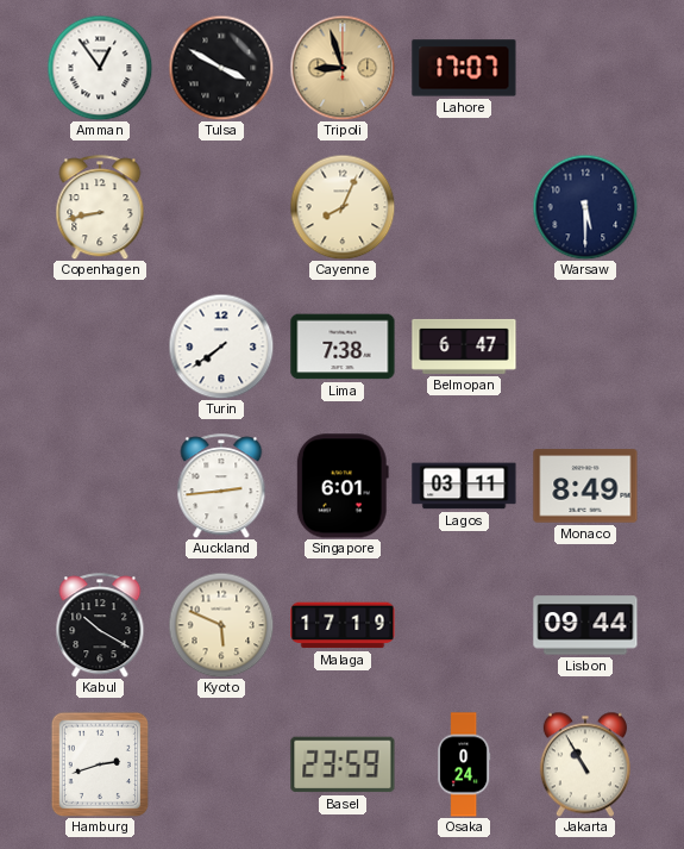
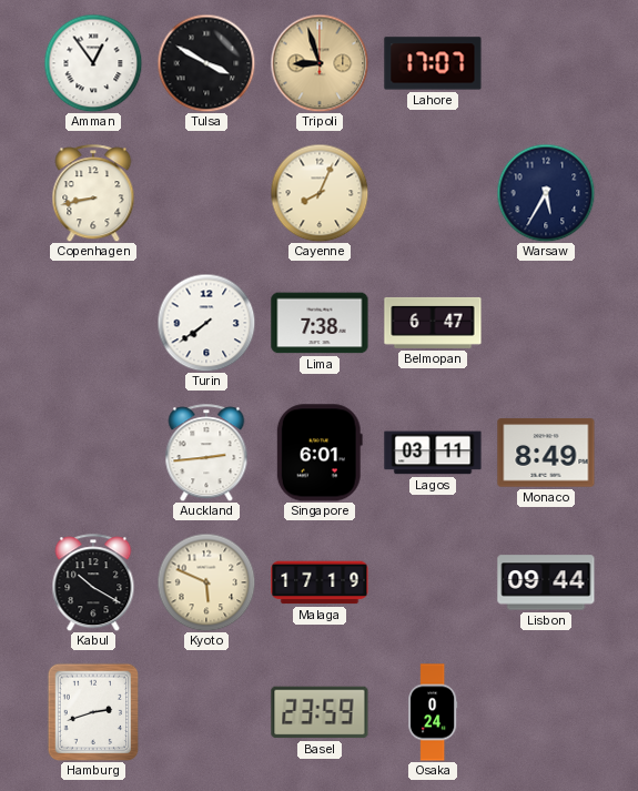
Warsaw: 5:30 -> 5:35
Jakarta: 10:55 -> none
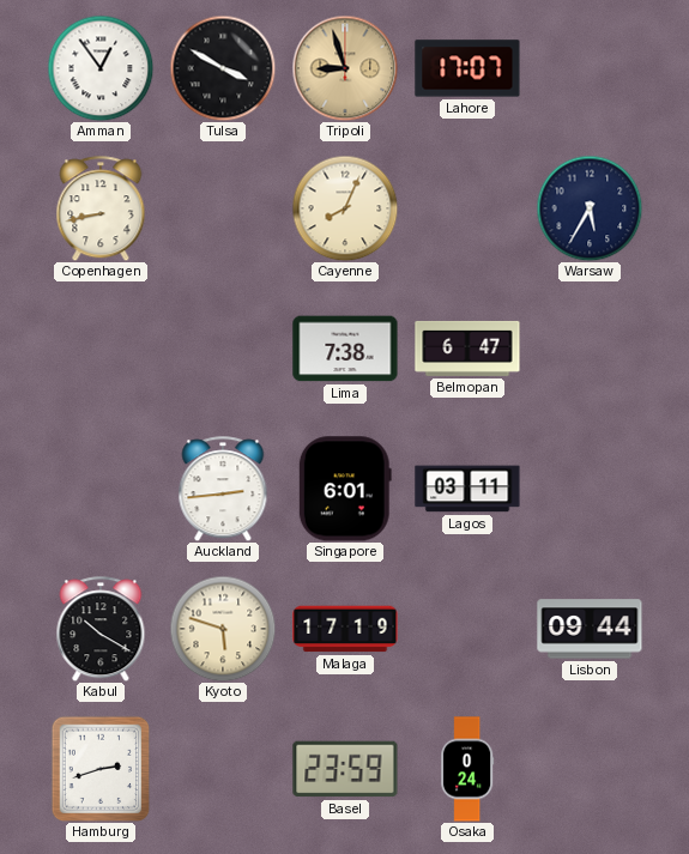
Turin: 7:39 -> none
Monaco: 8:49 -> none
Kyoto: 5:49 -> 5:48
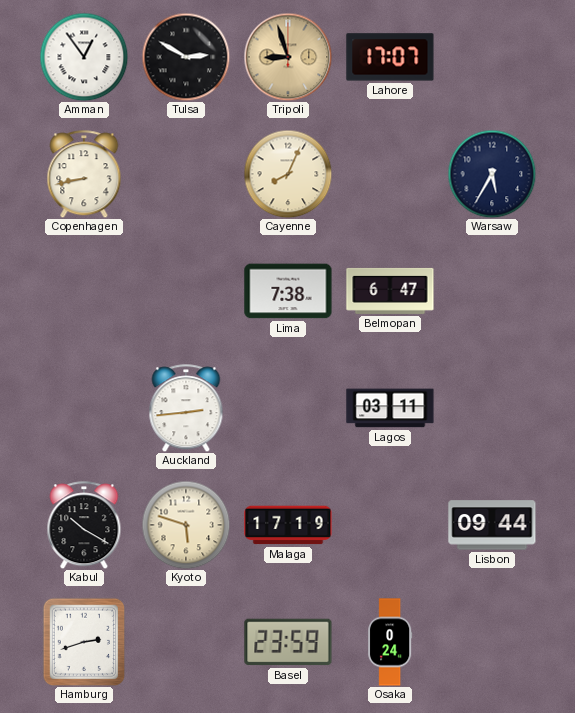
Tulsa: 3:50 -> 2:50
Singapore: 6:01 -> none
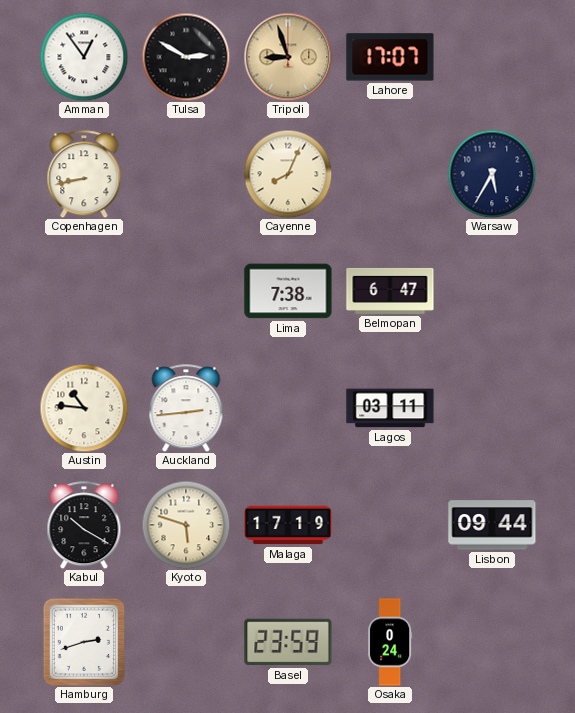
Austin: none -> 10:46
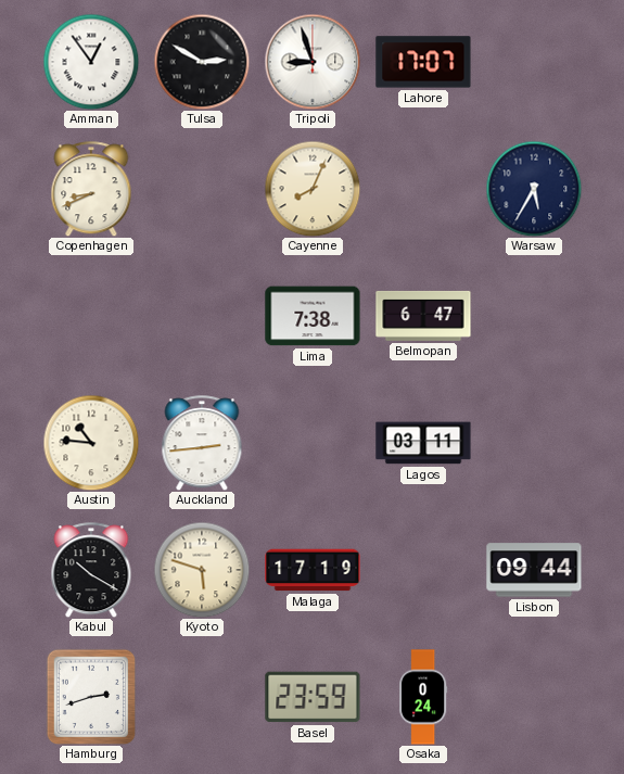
Tripoli dial: champagne -> white
Copenhagen: 8:43 -> 8:41
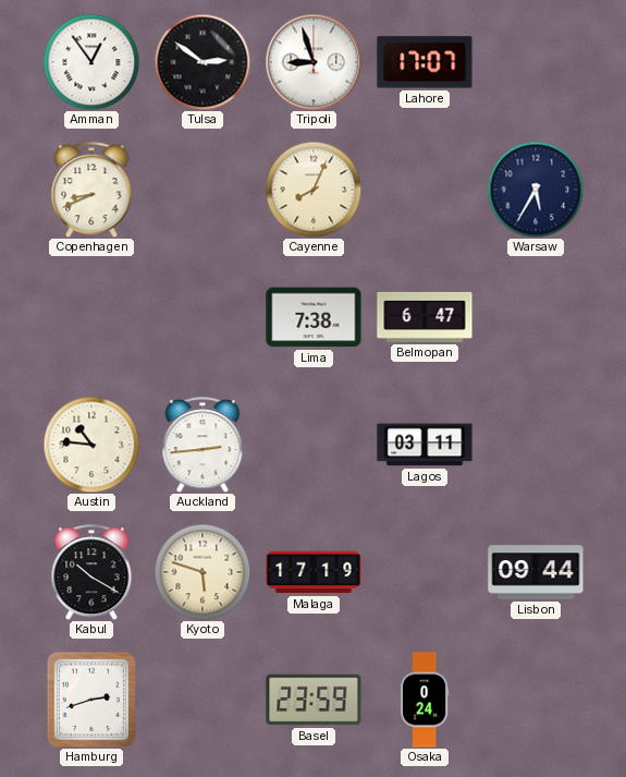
Tulsa: 2:50 -> 2:51
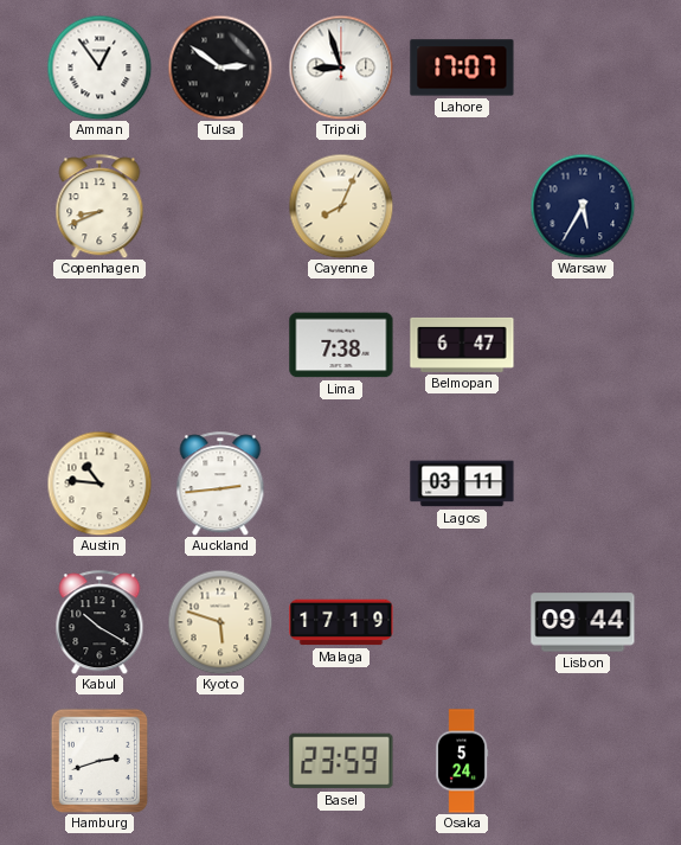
Osaka: 0:24 -> 5:24
